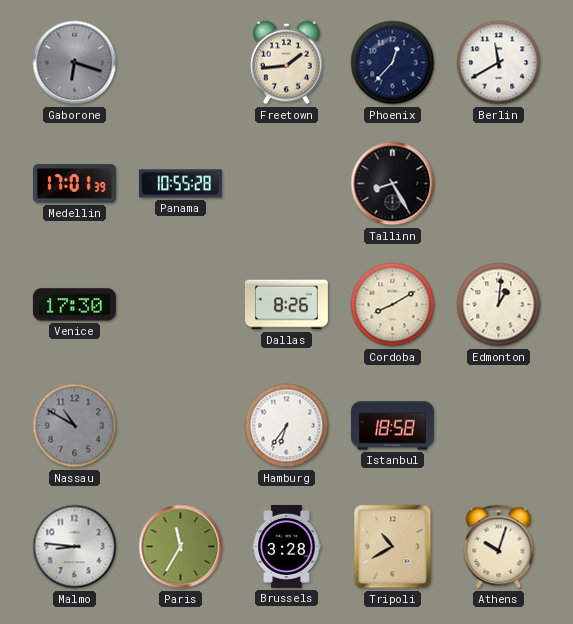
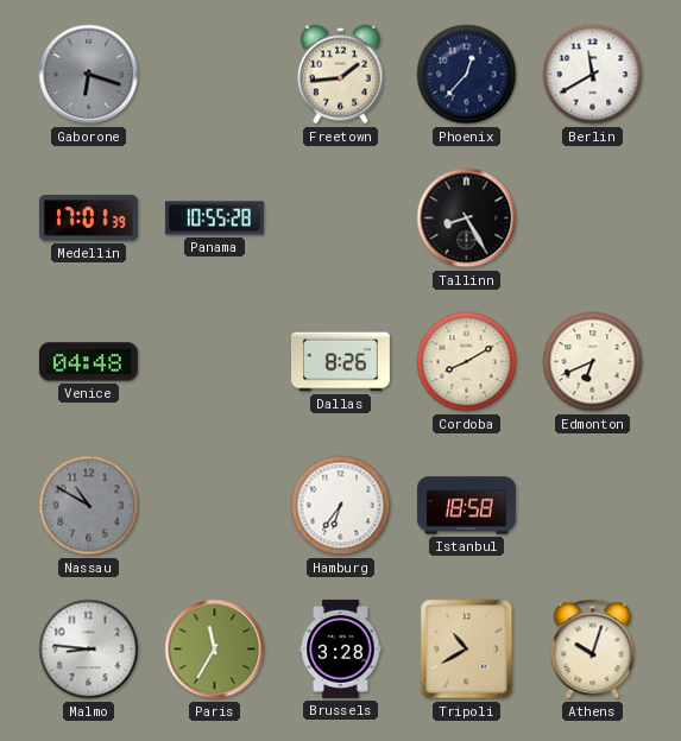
Venice: 17:30 -> 04:48
Edmonton: 1:01 -> 6:41
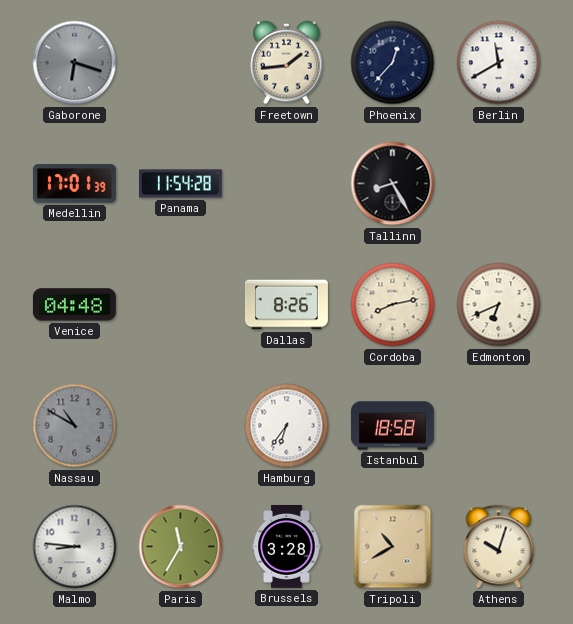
Panama: 10:55 -> 11:54
Cordoba: 8:10 -> 8:13
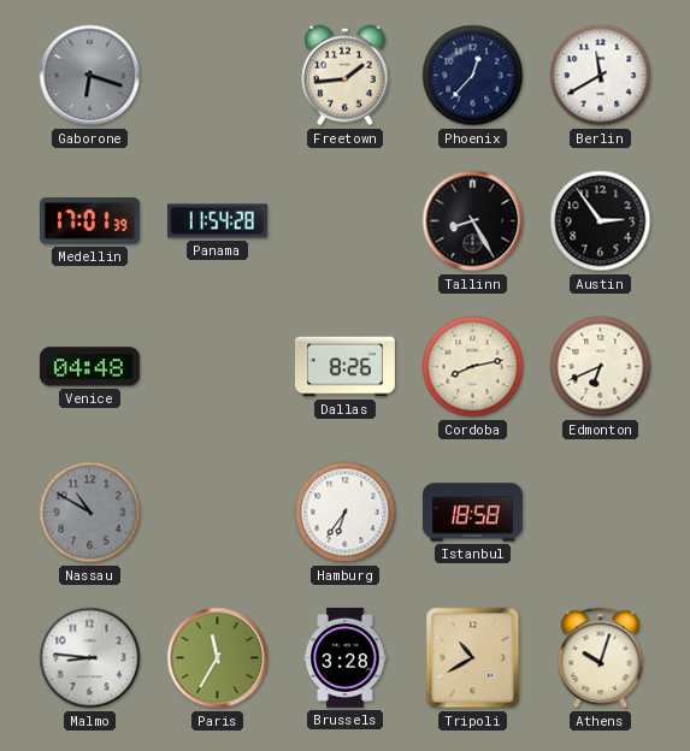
Austin: none -> 2:54
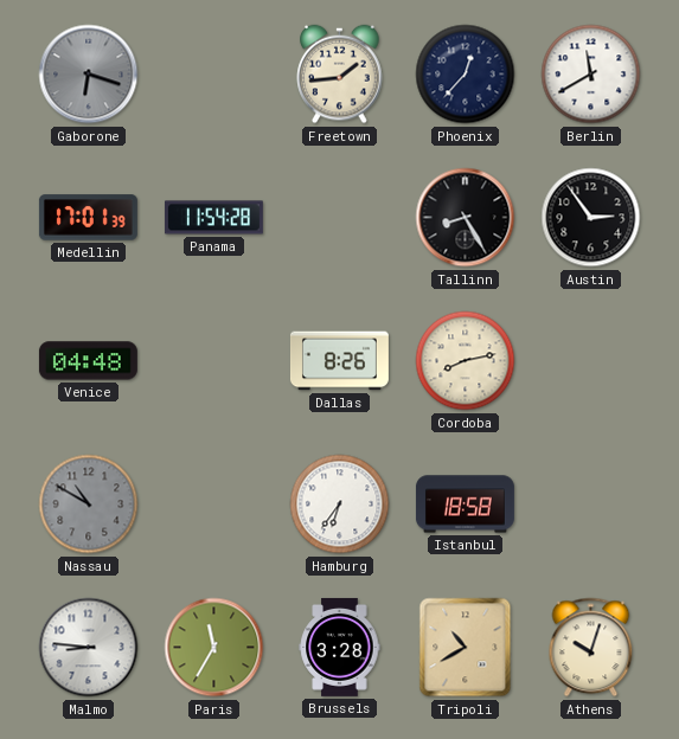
Edmonton: 6:41 -> none
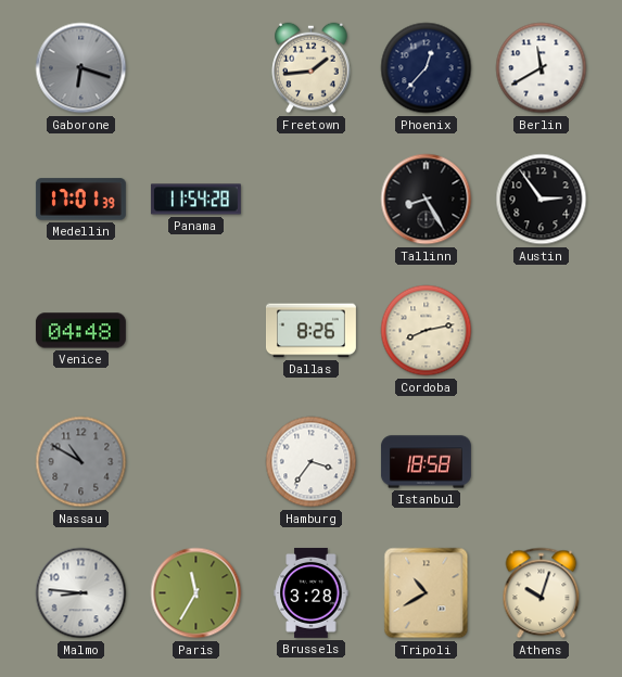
Hamburg: 6:36 -> 3:36
